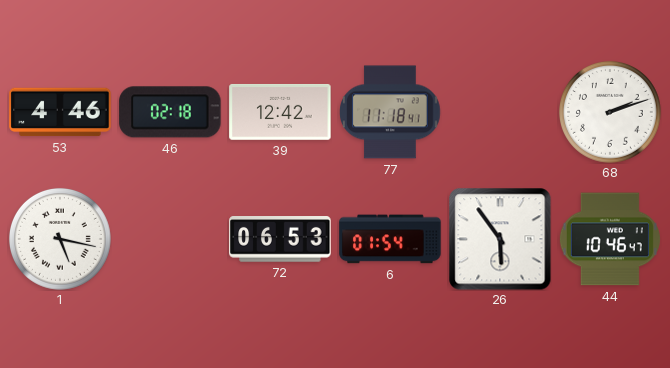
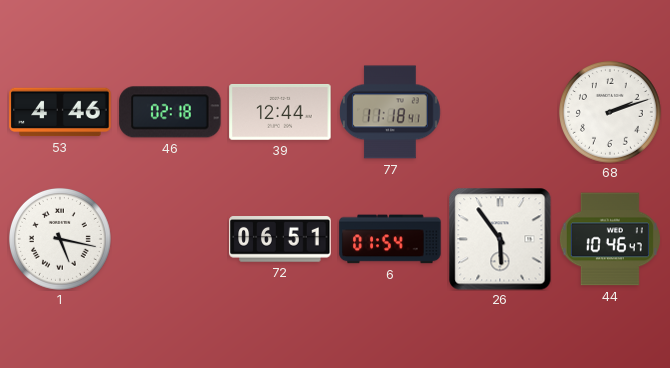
39: 12:42 -> 12:44
72: 06:53 -> 06:51
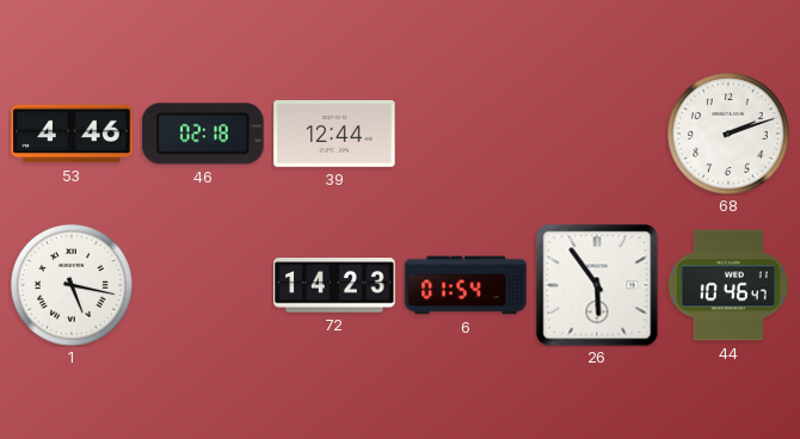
77: 11:18 -> none
72: 06:51 -> 14:23
